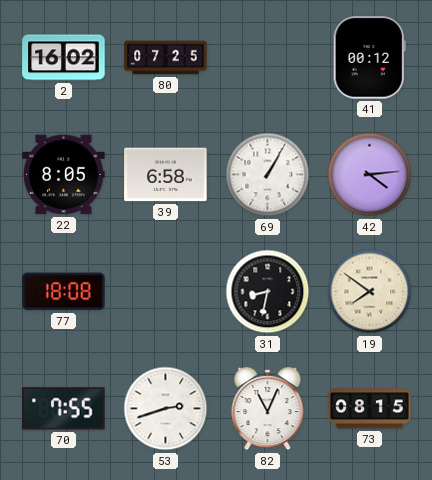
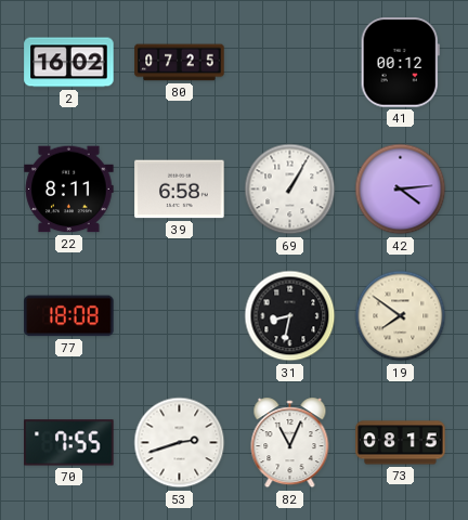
22: 8:05 -> 8:11
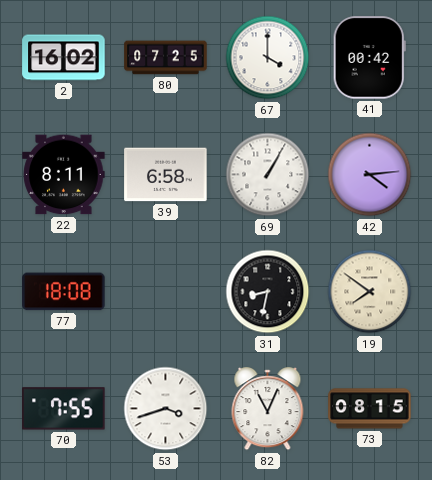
67: none -> 4:00
41: 00:12 -> 00:42
53: 2:42 -> 3:42
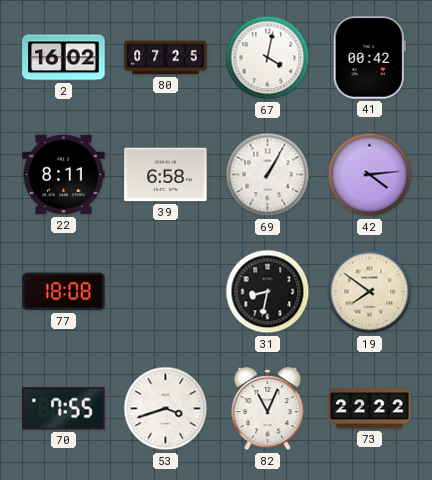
67: 4:00 -> 4:02
73: 08:15 -> 22:22
